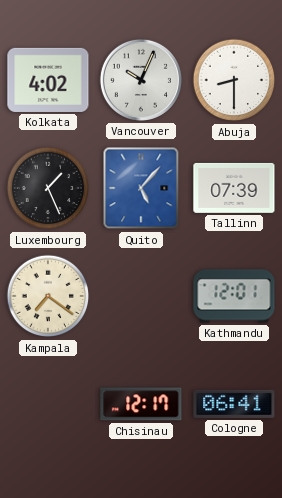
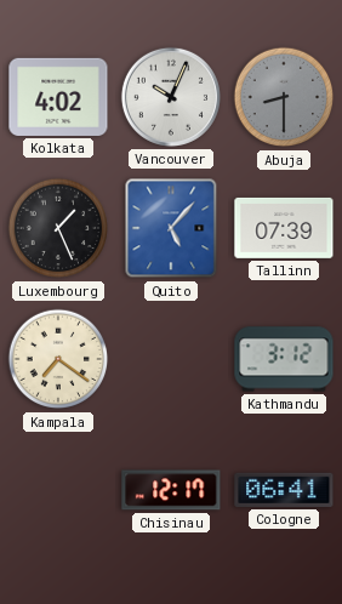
Abuja dial: white -> grey
Kathmandu: 12:01 -> 3:12
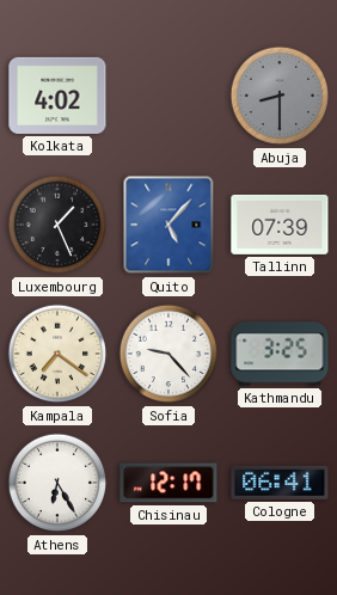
Vancouver: 10:04 -> none
Sofia: none -> 9:23
Kathmandu: 3:12 -> 3:25
Athens: none -> 6:25
